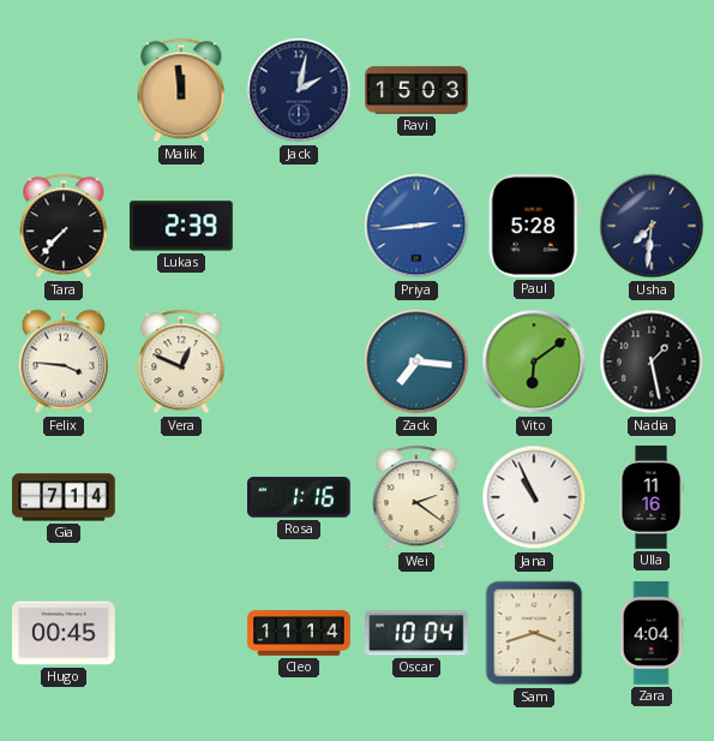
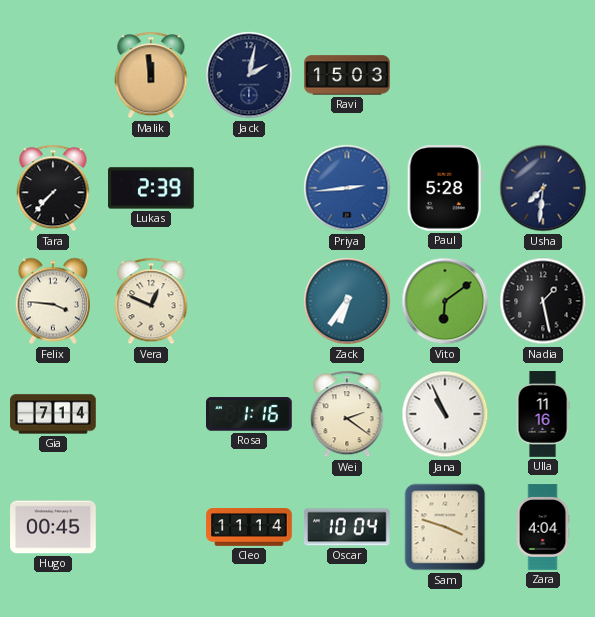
Zack: 7:16 -> 6:36
Sam: 3:42 -> 3:48
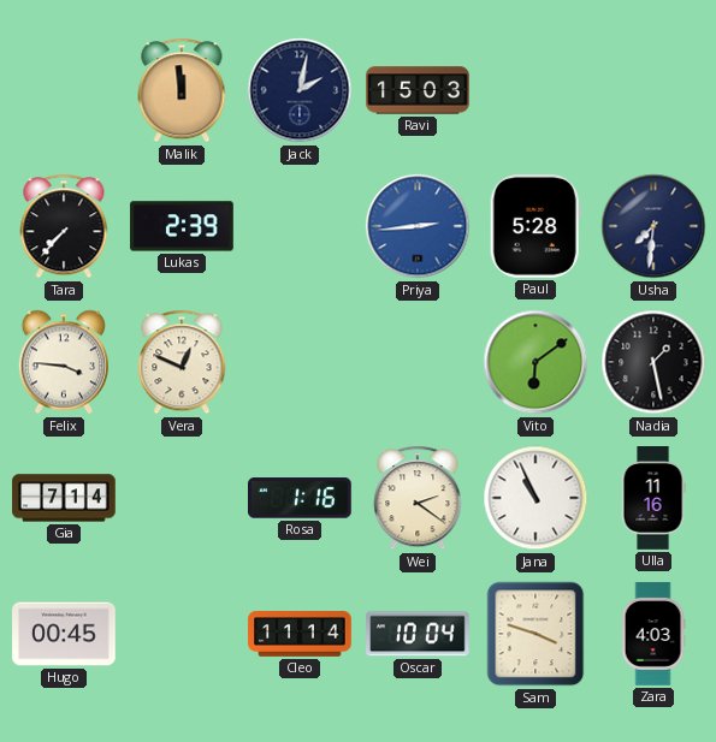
Zack: 6:36 -> none
Zara: 4:04 -> 4:03
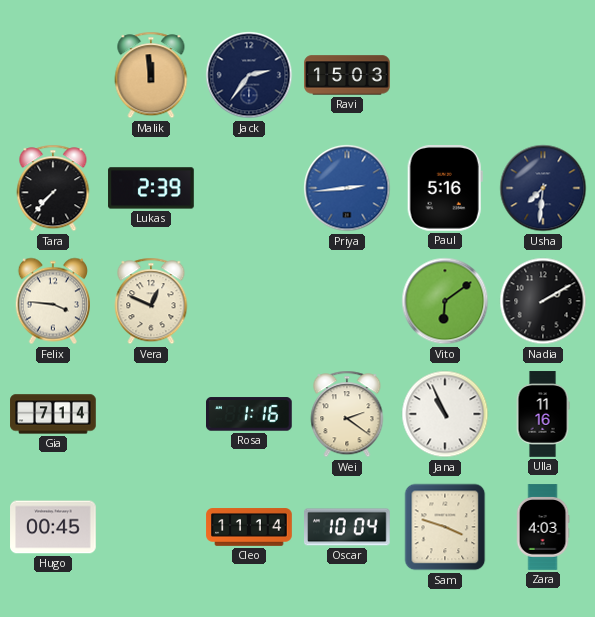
Jack: 2:02 -> 2:36
Paul: 5:28 -> 5:16
Nadia: 1:28 -> 2:10
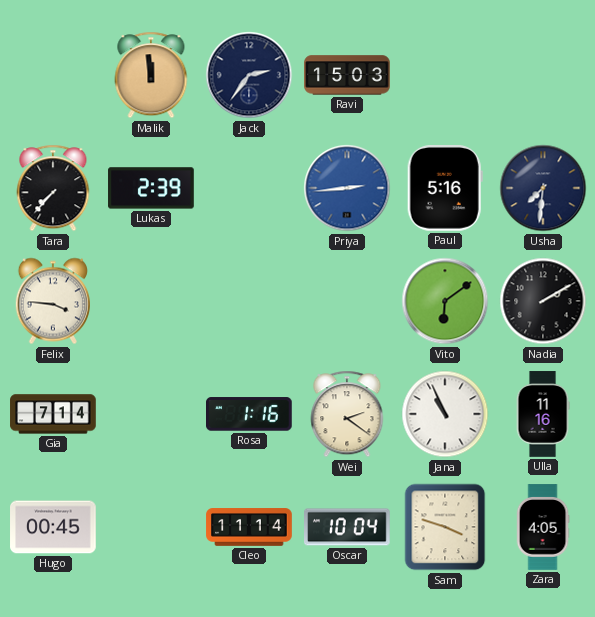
Vera: 12:49 -> none
Zara: 4:03 -> 4:05
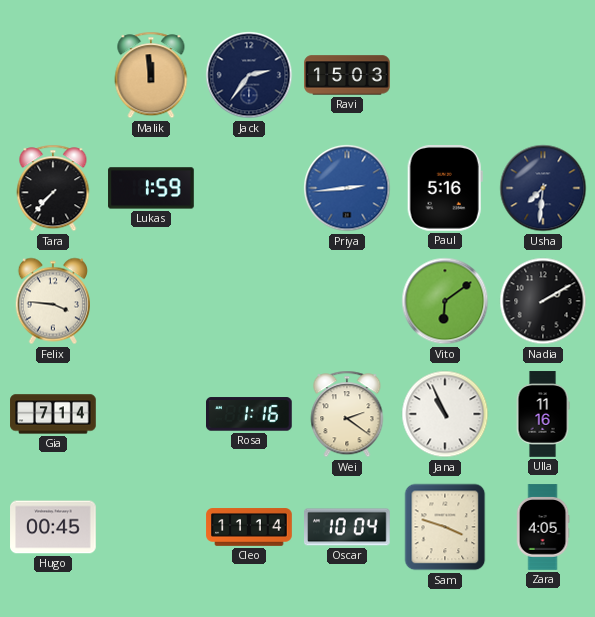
Lukas: 2:39 -> 1:59
